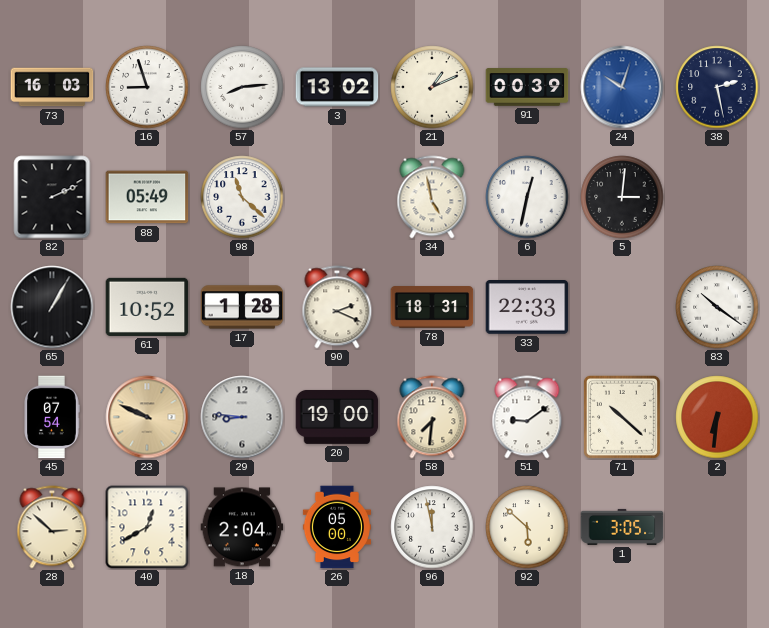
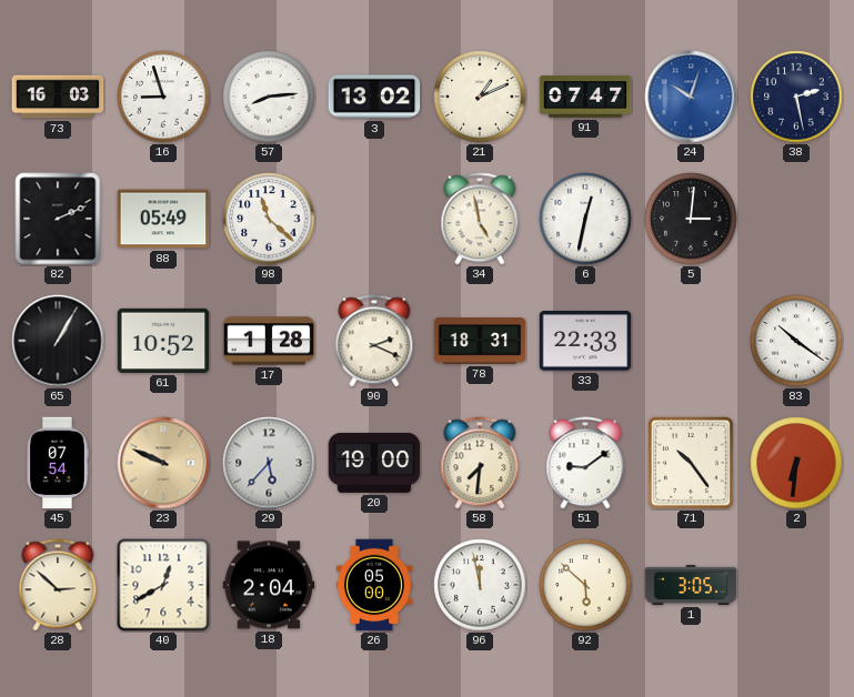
91: 00:39 -> 07:47
29: 8:46 -> 5:37
71: 10:22 -> 10:24
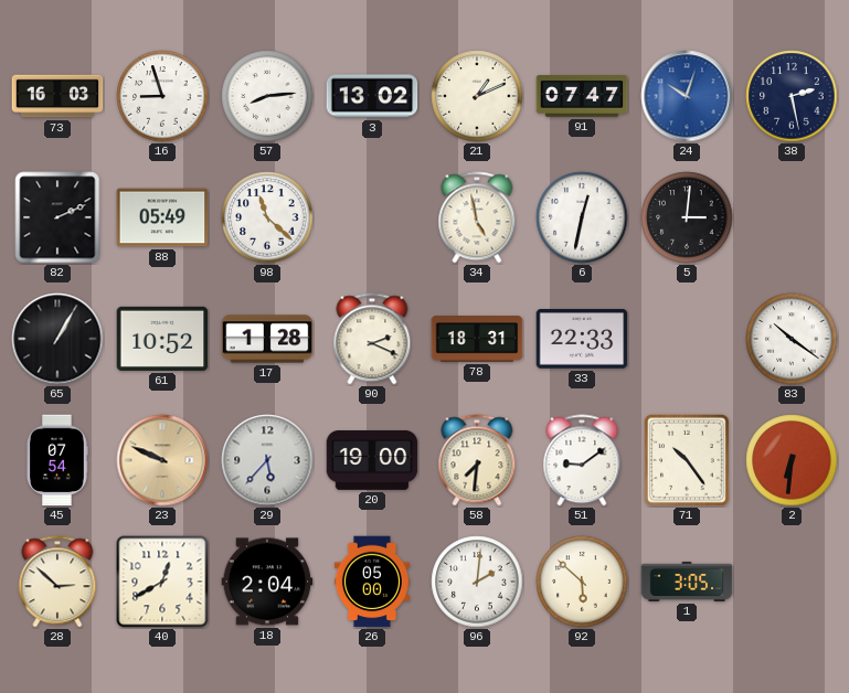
96: 11:58 -> 2:01
